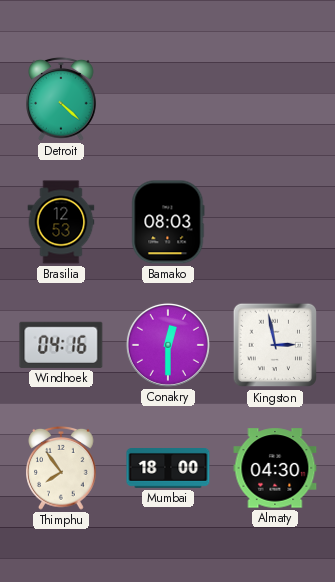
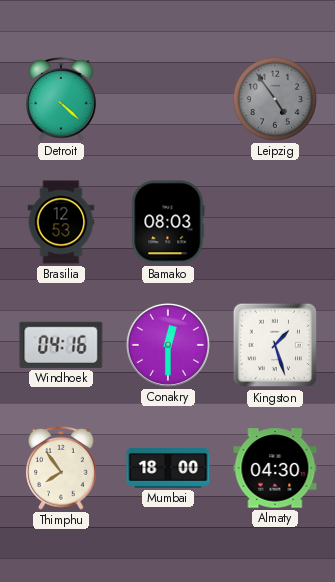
Leipzig: none -> 4:54
Kingston: 2:58 -> 1:27
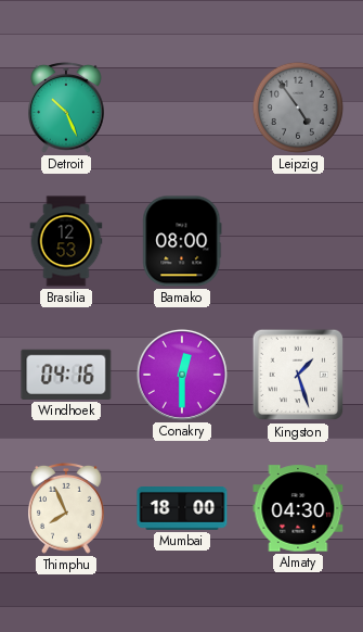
Detroit: 4:22 -> 10:26
Bamako: 08:03 -> 08:00
Thimphu: 7:54 -> 7:56
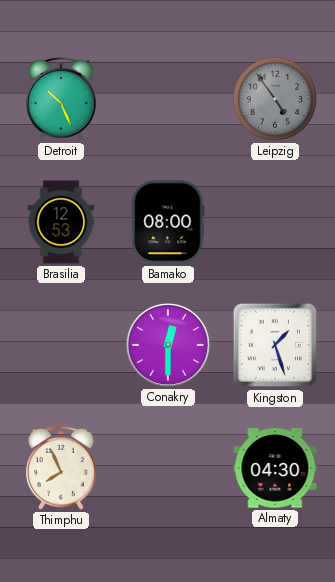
Windhoek: 04:16 -> none
Mumbai: 18:00 -> none
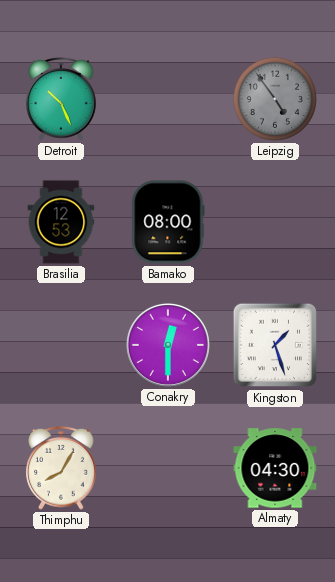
Thimphu: 7:56 -> 8:05
